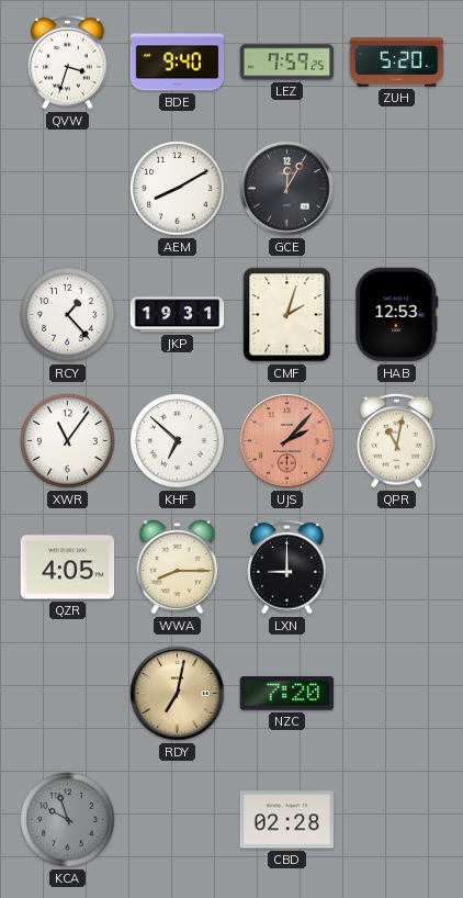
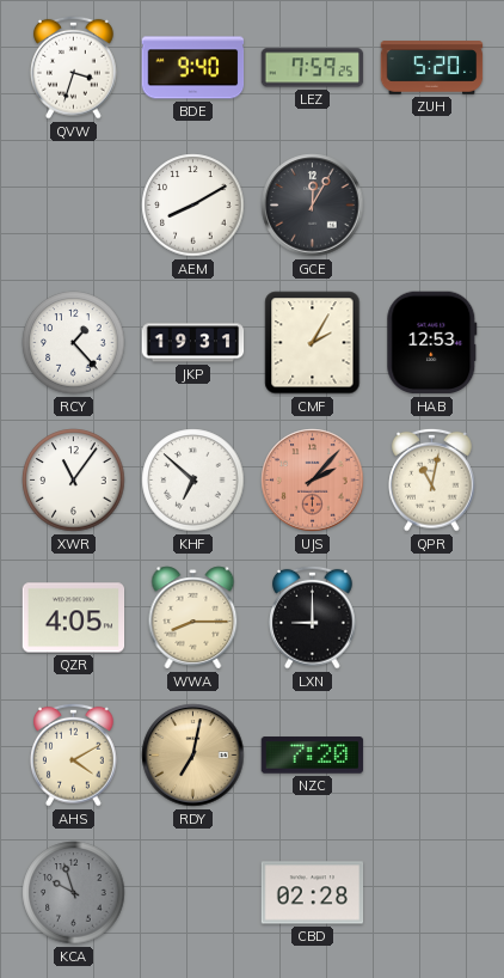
CMF: 2:03 -> 2:05
AHS: none -> 4:10
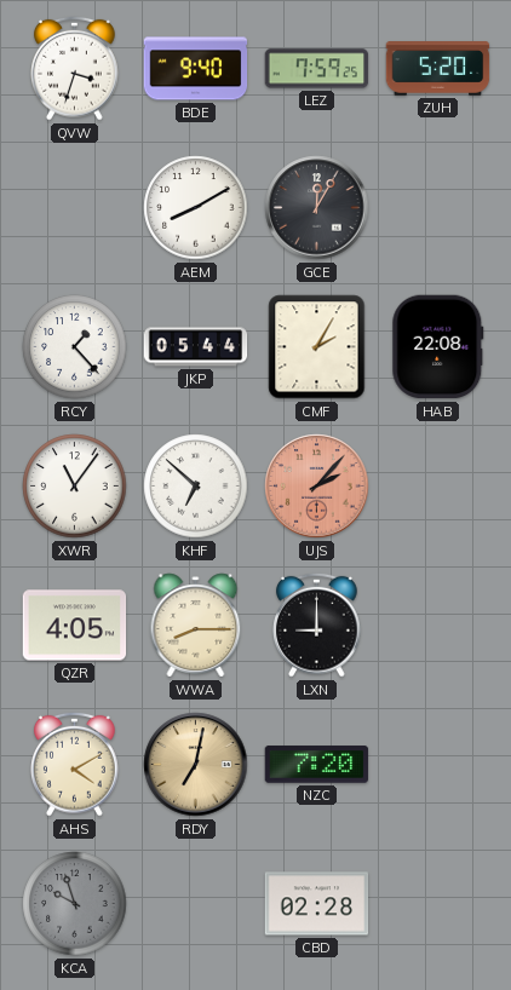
JKP: 19:31 -> 05:44
HAB: 12:53 -> 22:08
QPR: 11:02 -> none
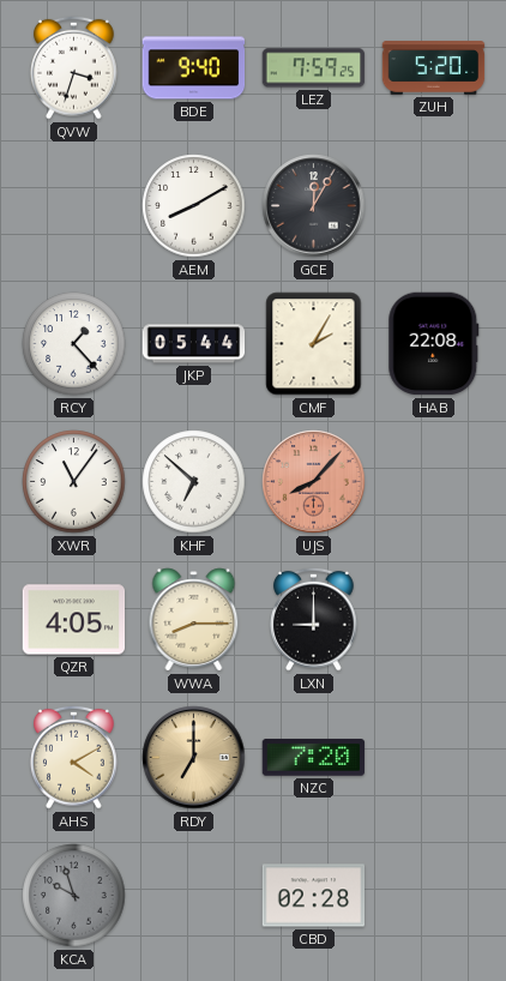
UJS: 2:07 -> 8:07
RDY: 7:02 -> 7:00
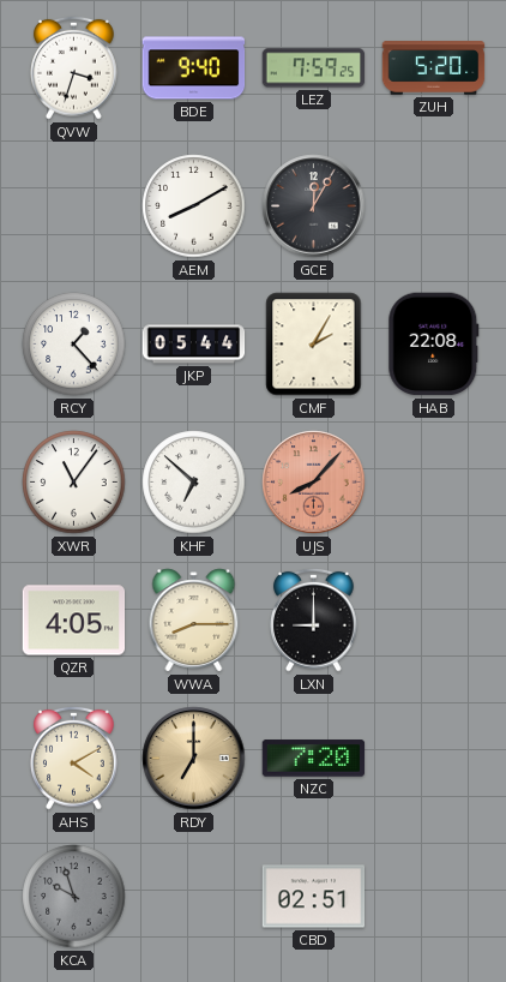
CBD: 02:28 -> 02:51
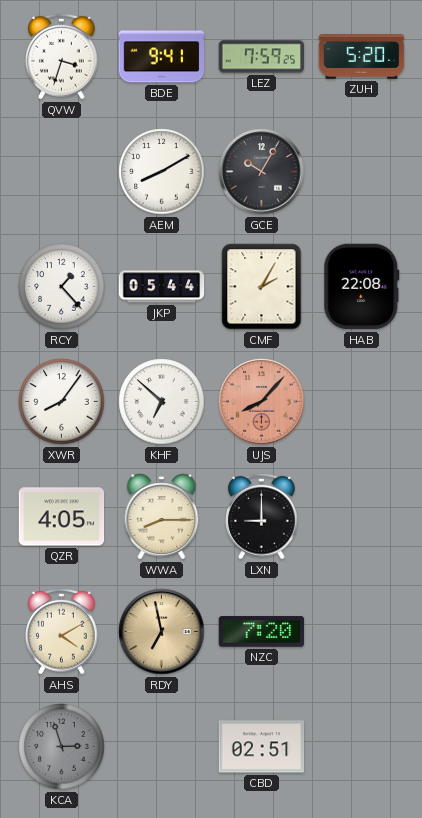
BDE: 9:40 -> 9:41
GCE: 12:05 -> 10:05
XWR: 11:06 -> 8:06
RDY: 7:00 -> 6:58
KCA: 9:57 -> 2:57
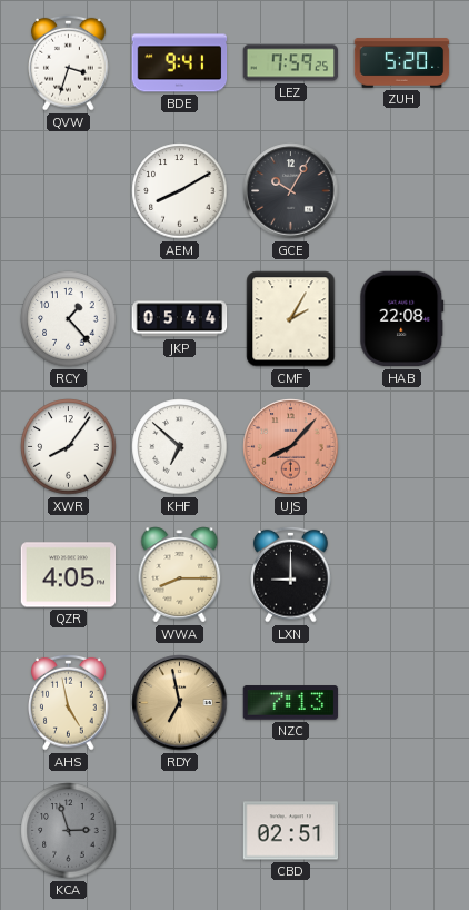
AHS: 4:10 -> 4:58
NZC: 7:20 -> 7:13
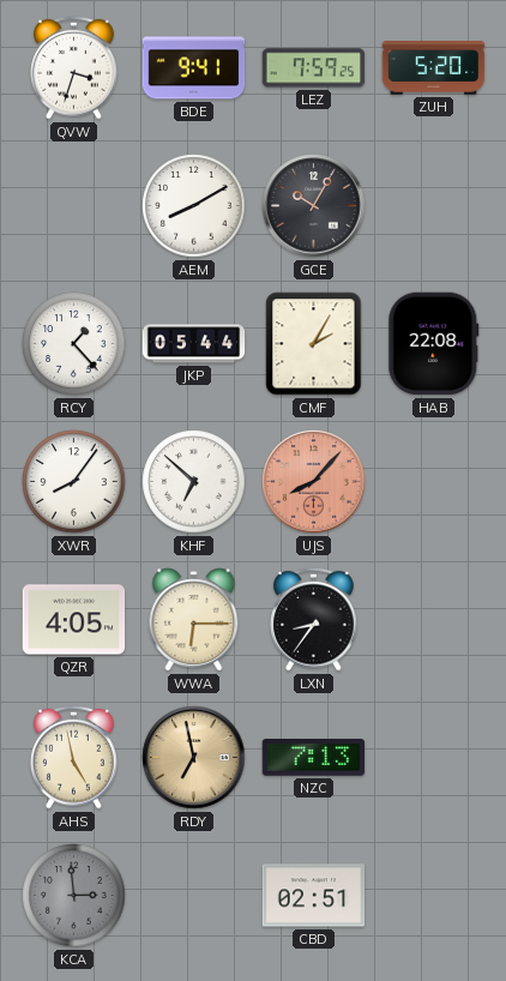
WWA: 8:15 -> 6:15
LXN: 9:00 -> 8:36
KCA: 2:57 -> 2:59
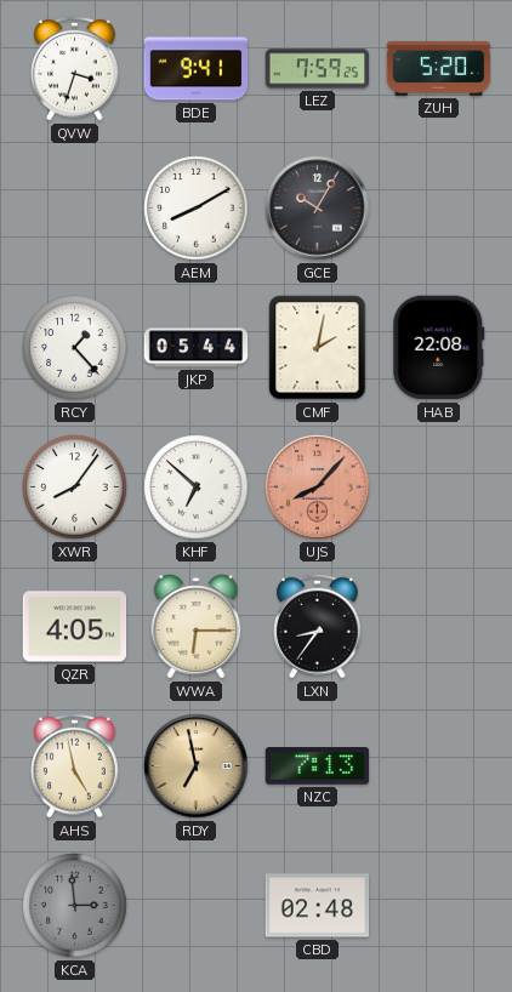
CMF: 2:05 -> 2:02
CBD: 02:51 -> 02:48
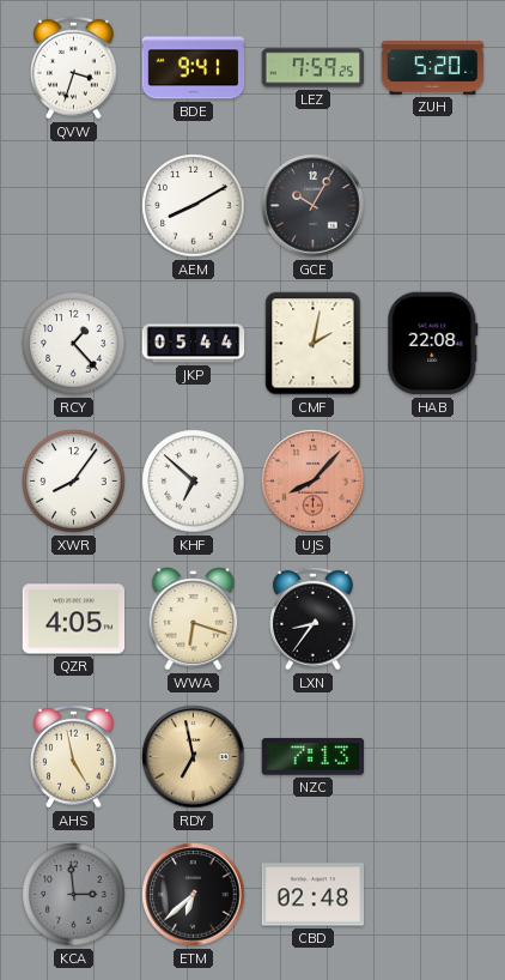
WWA: 6:15 -> 6:18
ETM: none -> 6:38
